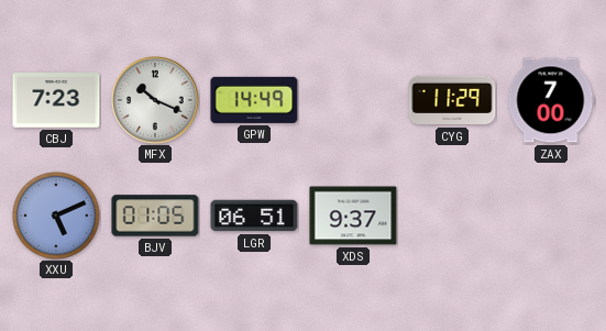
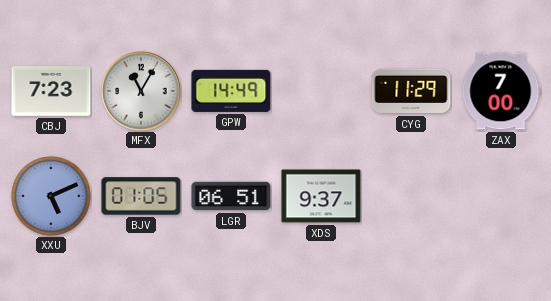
MFX: 10:19 -> 11:05
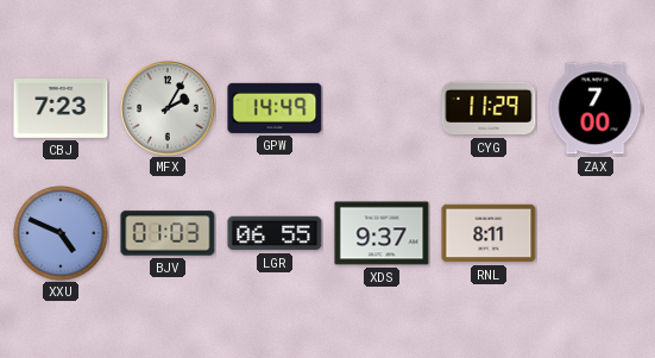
MFX: 11:05 -> 2:05
XXU: 5:11 -> 4:49
BJV: 01:05 -> 01:03
LGR: 06:51 -> 06:55
RNL: none -> 8:11
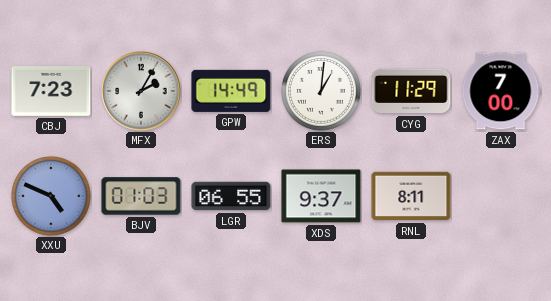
ERS: none -> 1:01
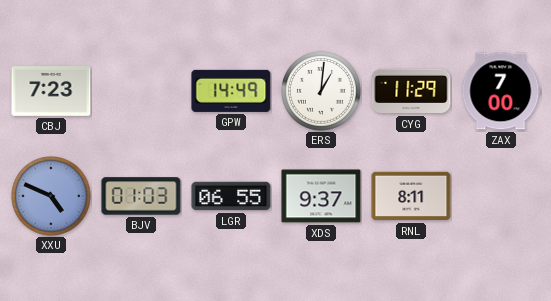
MFX: 2:05 -> none
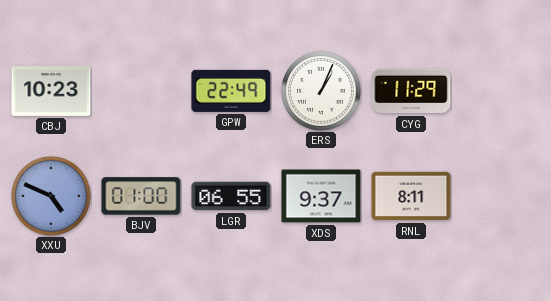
CBJ: 7:23 -> 10:23
GPW: 14:49 -> 22:49
ERS: 1:01 -> 1:04
ZAX: 7:00 -> none
BJV: 01:03 -> 01:00
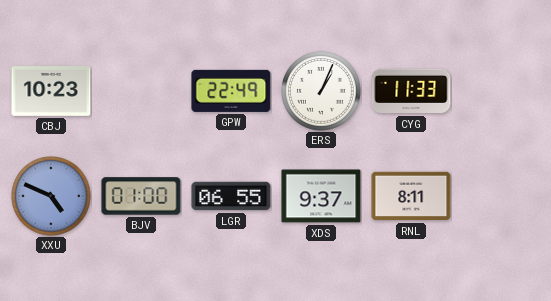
CYG: 11:29 -> 11:33
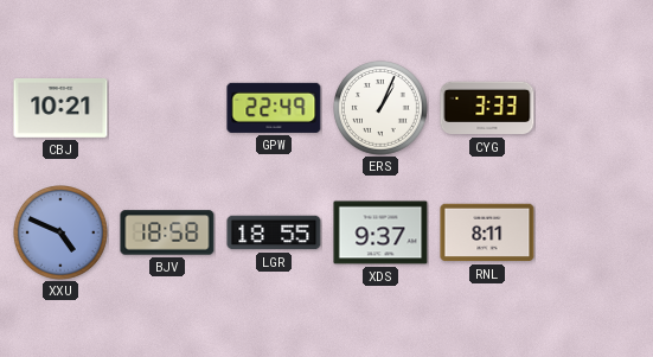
CBJ: 10:23 -> 10:21
CYG: 11:33 -> 3:33
BJV: 01:00 -> 18:58
LGR: 06:55 -> 18:55
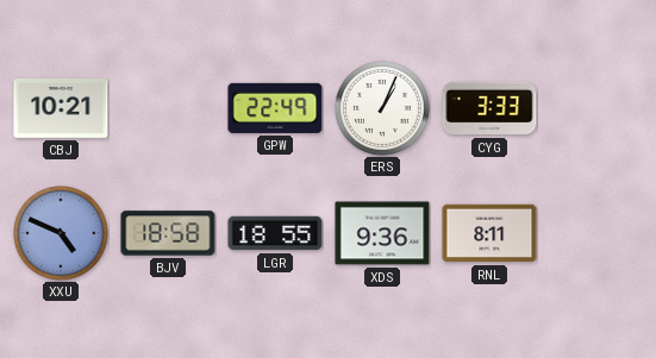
XDS: 9:37 -> 9:36
